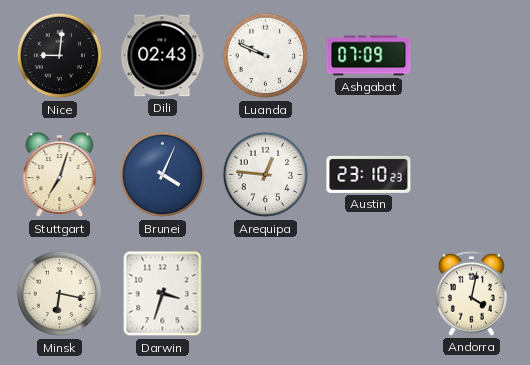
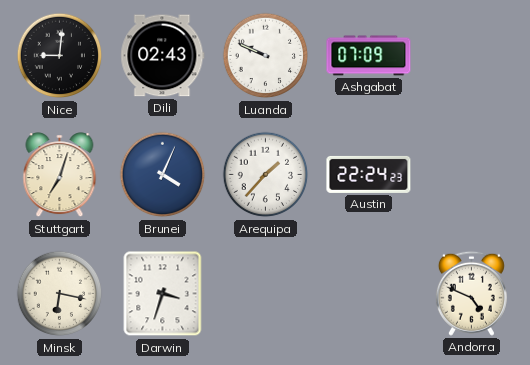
Arequipa: 12:46 -> 1:37
Austin: 23:10 -> 22:24
Andorra: 4:02 -> 4:49
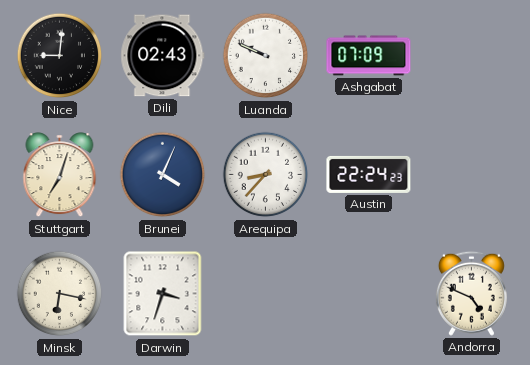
Arequipa: 1:37 -> 8:37
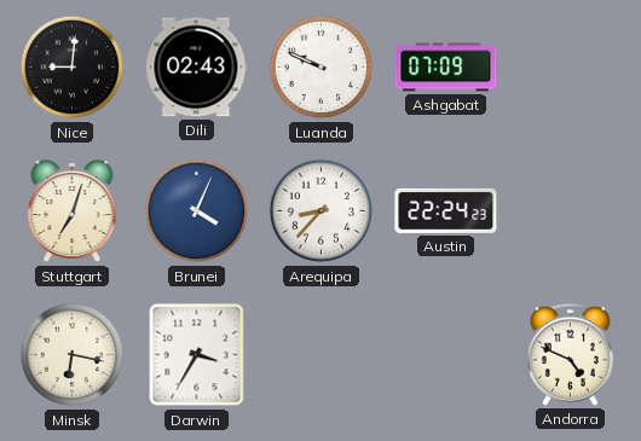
Darwin: 3:33 -> 3:35
